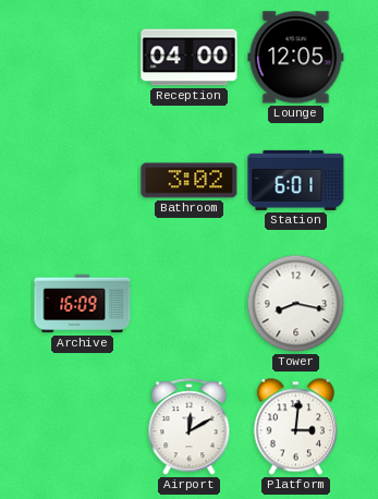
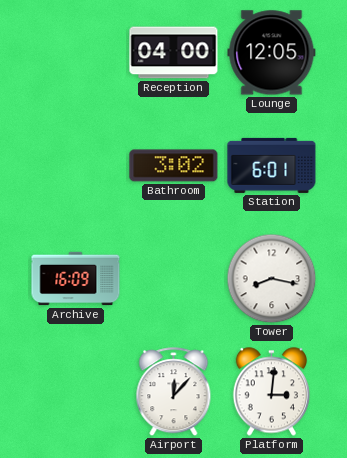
Airport: 12:10 -> 12:07
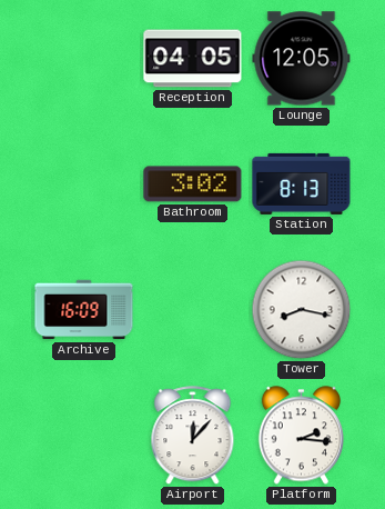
Reception: 04:00 -> 04:05
Station: 6:01 -> 8:13
Platform: 3:01 -> 2:16
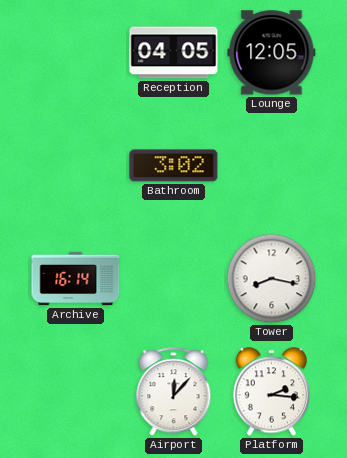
Station: 8:13 -> none
Archive: 16:09 -> 16:14
